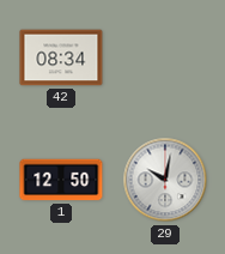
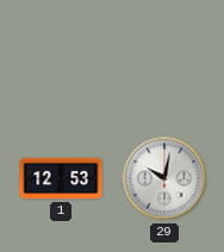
42: 08:34 -> none
1: 12:50 -> 12:53
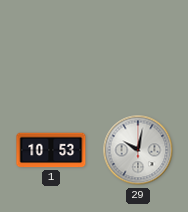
1: 12:53 -> 10:53
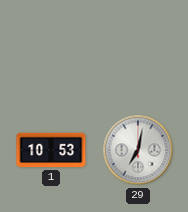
29: 10:02 -> 7:02
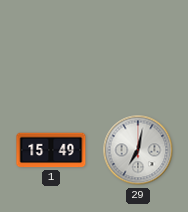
1: 10:53 -> 15:49
